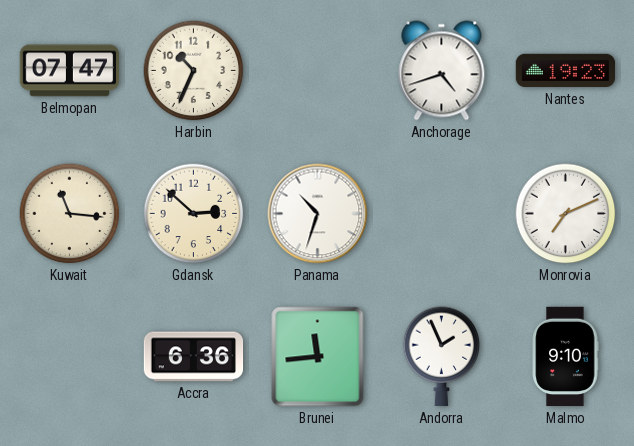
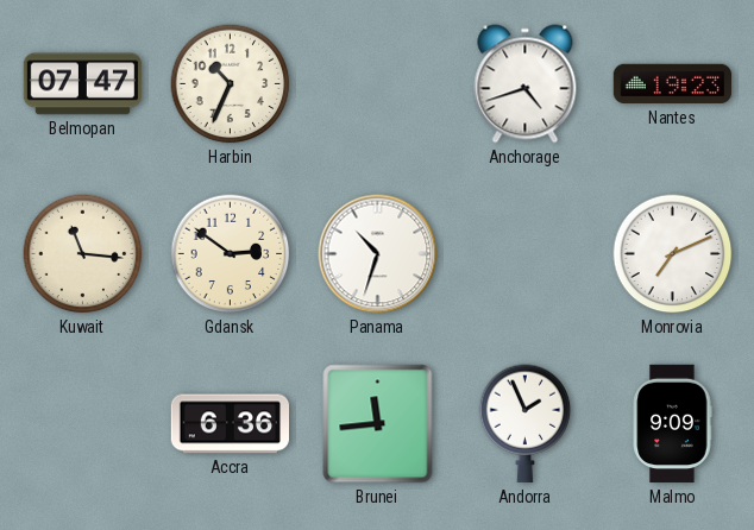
Gdansk: 2:52 -> 2:51
Malmo: 9:10 -> 9:09
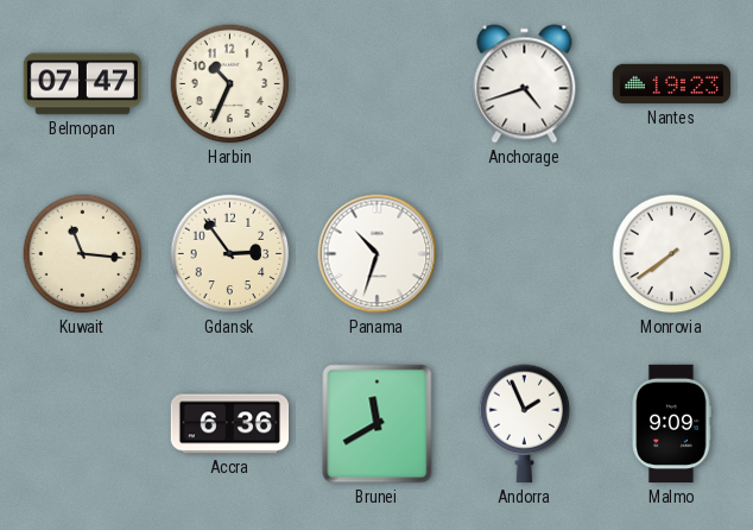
Gdansk: 2:51 -> 2:54
Monrovia: 7:11 -> 7:39
Brunei: 11:44 -> 11:40
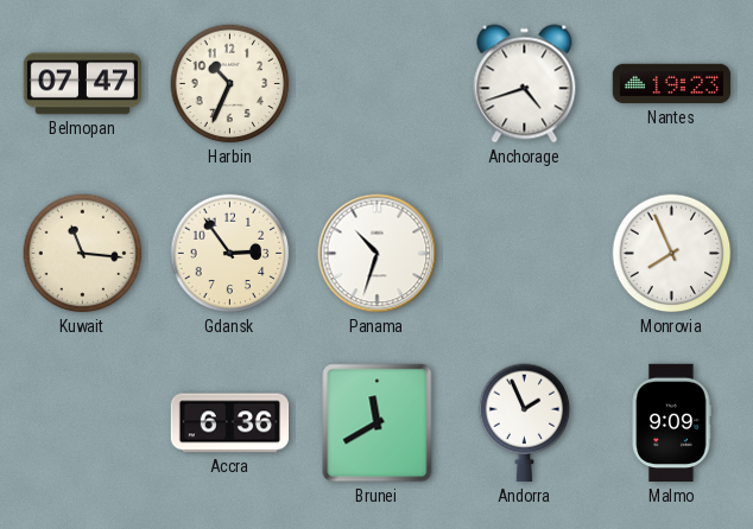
Monrovia: 7:39 -> 7:56
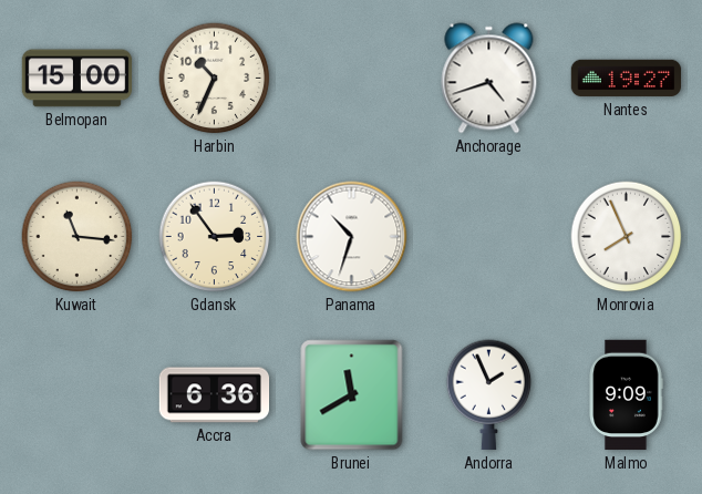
Belmopan: 07:47 -> 15:00
Nantes: 19:23 -> 19:27
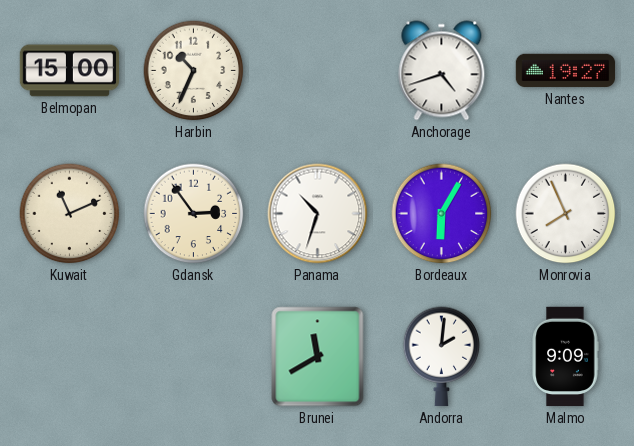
Kuwait: 11:16 -> 11:11
Bordeaux: none -> 6:05
Accra: 6:36 -> none
Andorra: 1:56 -> 2:01
